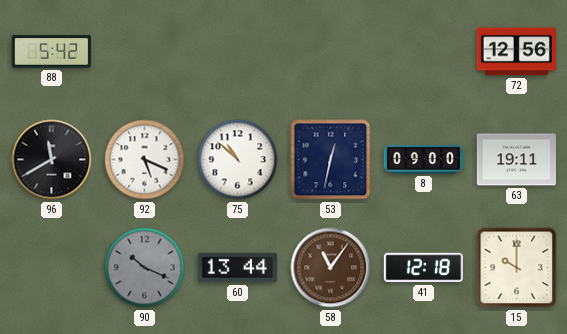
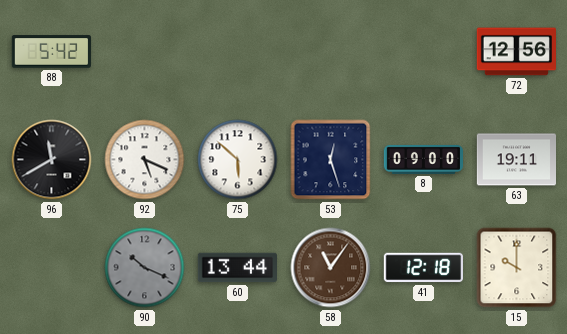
75: 10:52 -> 5:52
53: 12:32 -> 12:27
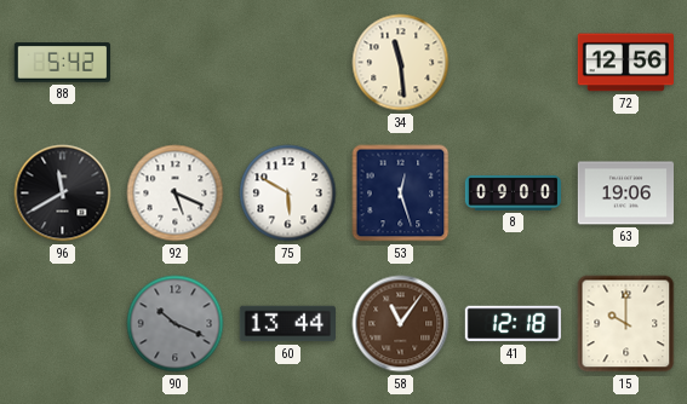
34: none -> 11:29
75: 5:52 -> 5:50
63: 19:11 -> 19:06
